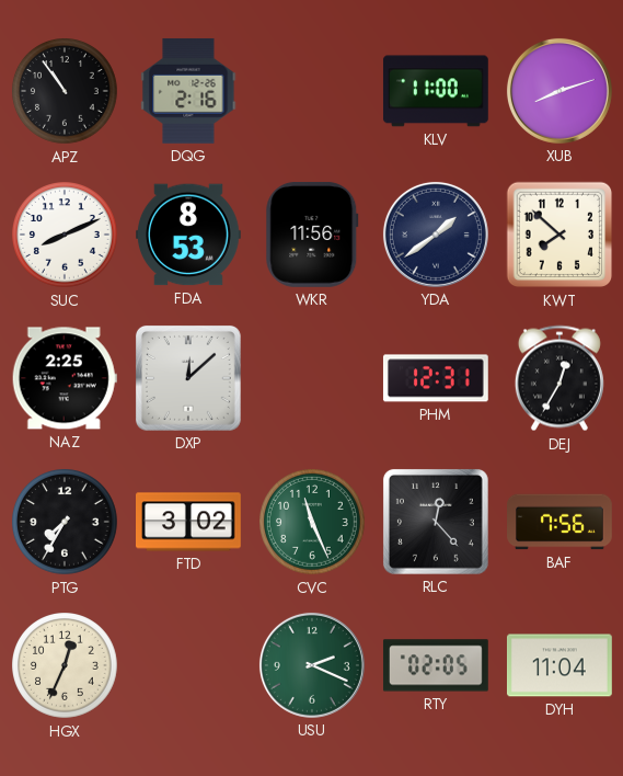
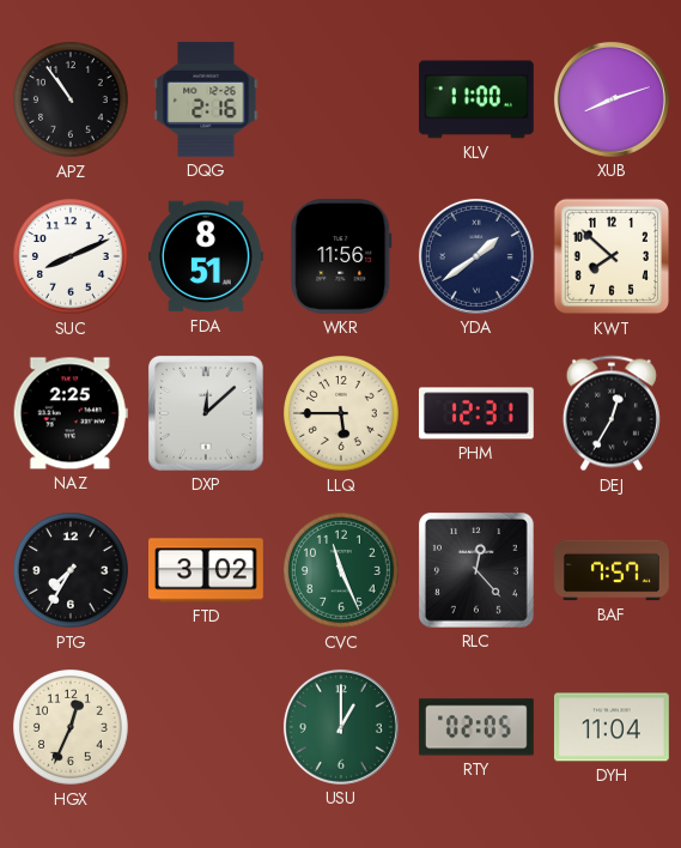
FDA: 8:53 -> 8:51
LLQ: none -> 5:45
BAF: 7:56 -> 7:57
USU: 2:19 -> 1:00
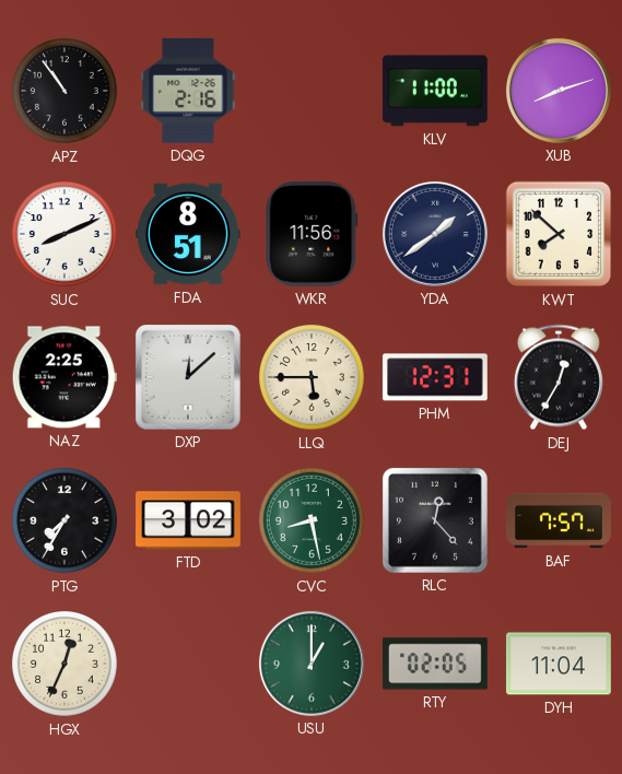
CVC: 11:26 -> 8:28
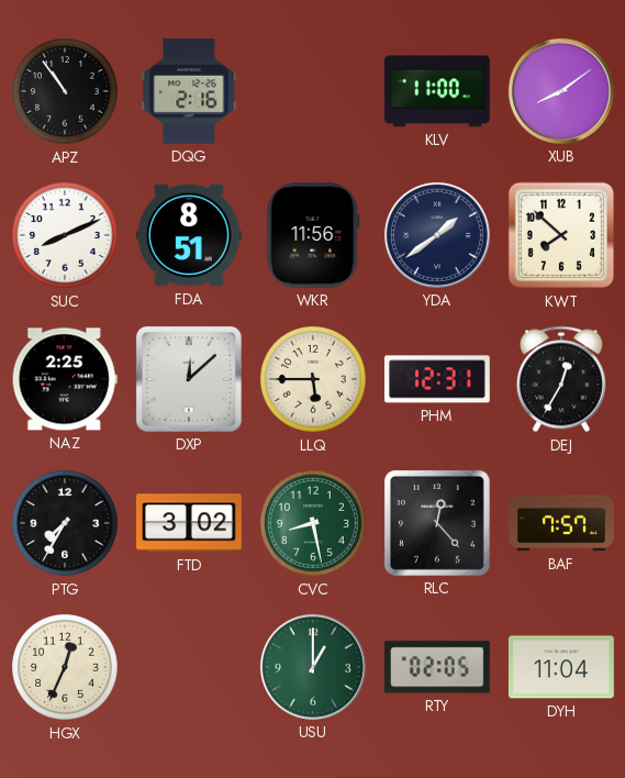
XUB: 8:12 -> 8:09
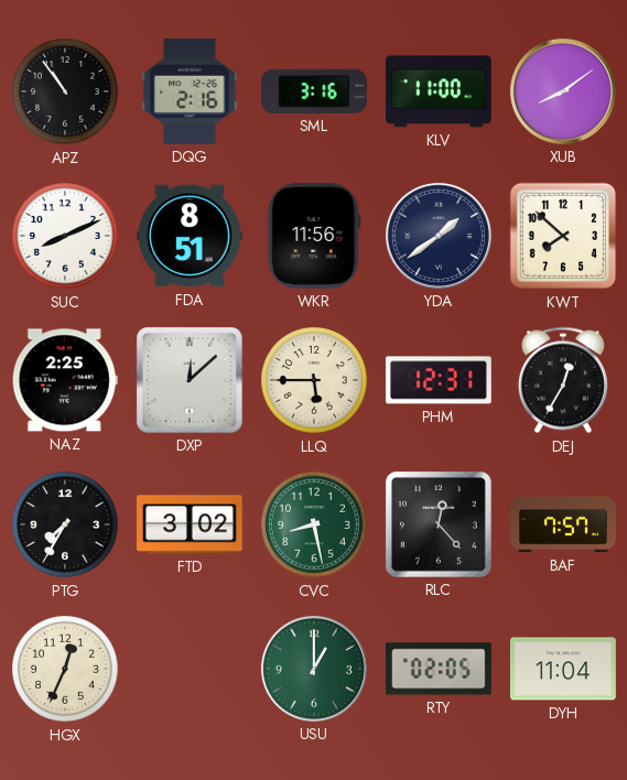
SML: none -> 3:16
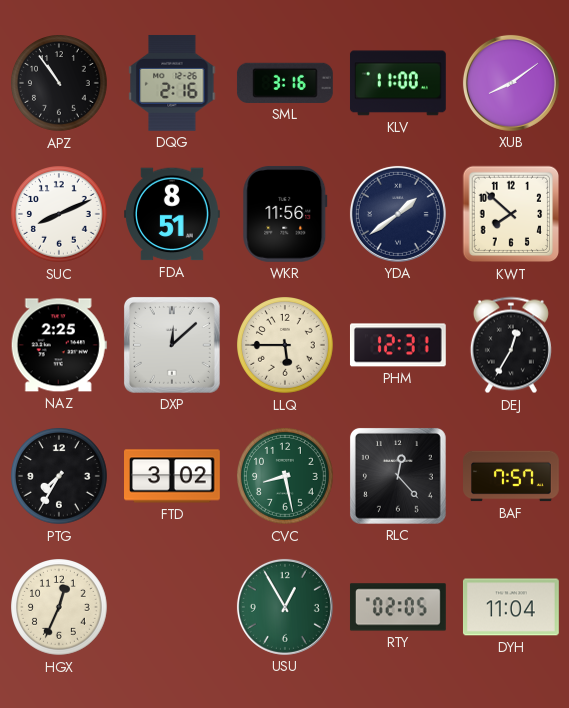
USU: 1:00 -> 12:55
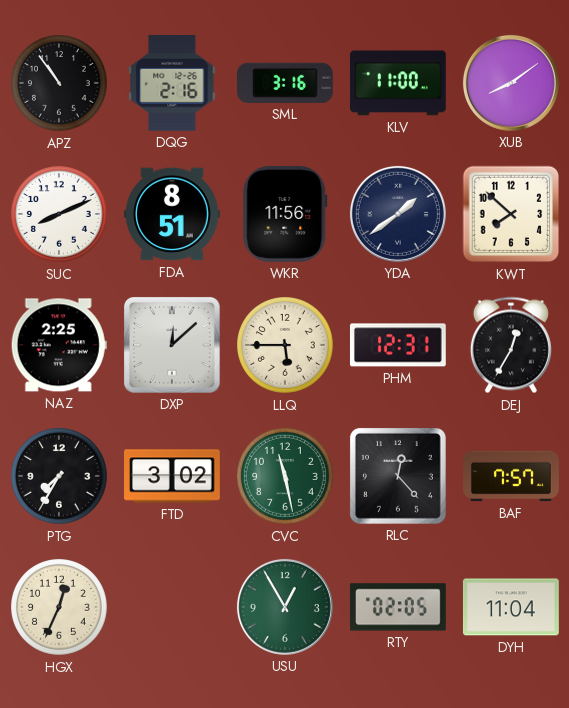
CVC: 8:28 -> 11:28
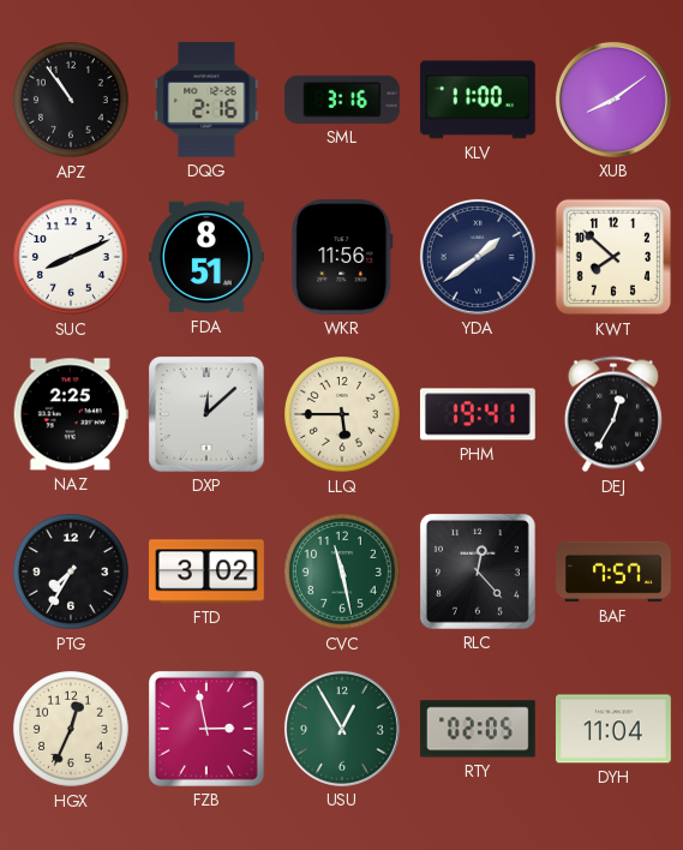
PHM: 12:31 -> 19:41
FZB: none -> 2:58
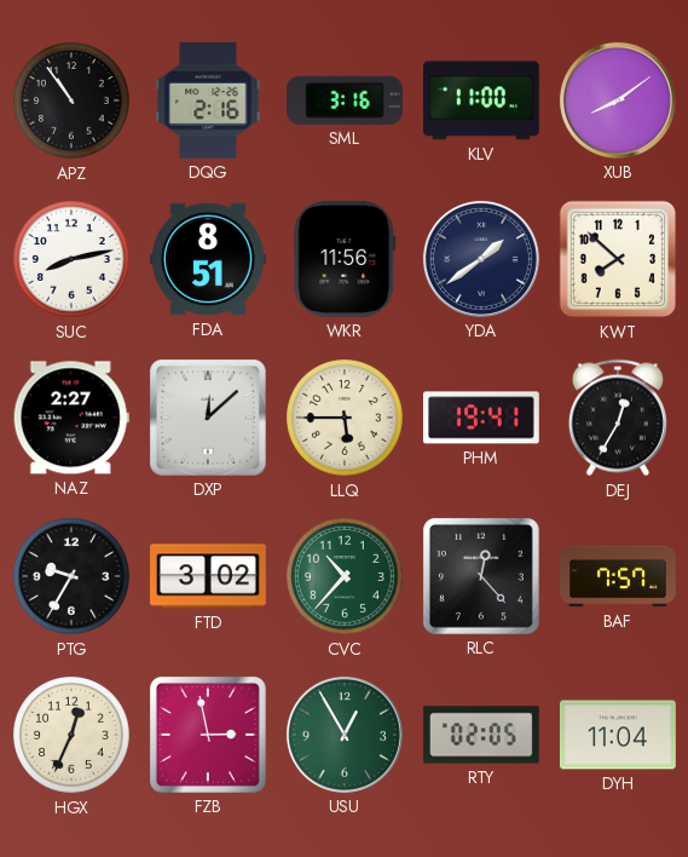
SUC: 8:11 -> 8:13
NAZ: 2:25 -> 2:27
PTG: 7:35 -> 9:35
CVC: 11:28 -> 10:37
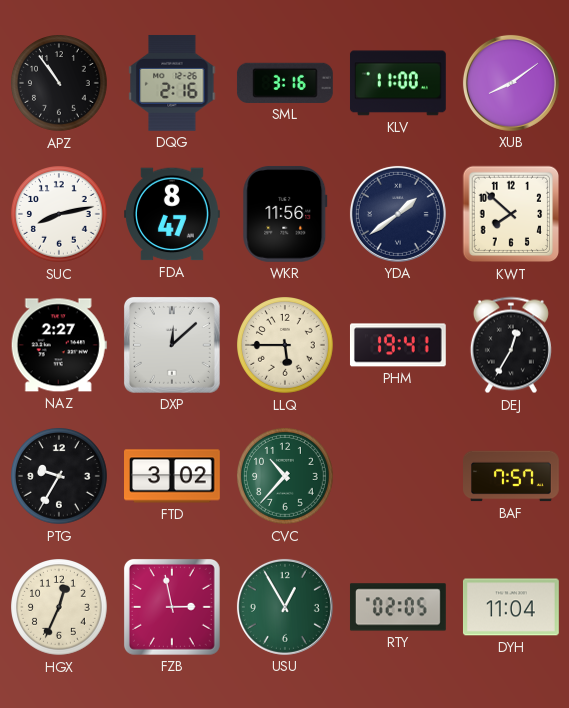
FDA: 8:51 -> 8:47
RLC: 12:23 -> none
